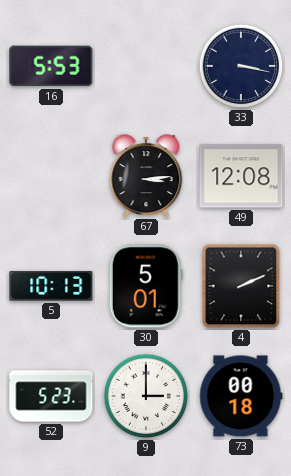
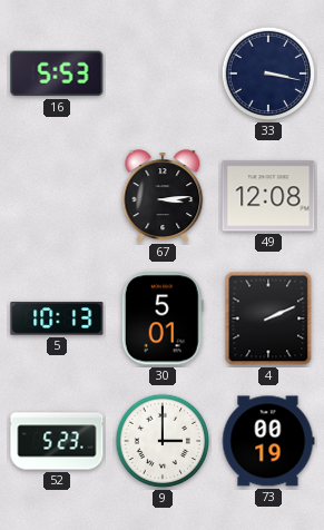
73: 00:18 -> 00:19
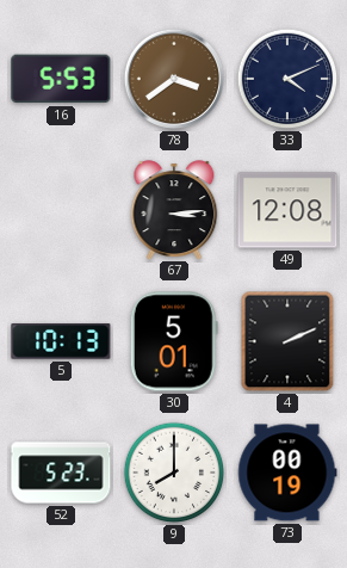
78: none -> 3:39
33: 3:17 -> 4:11
9: 3:00 -> 8:00
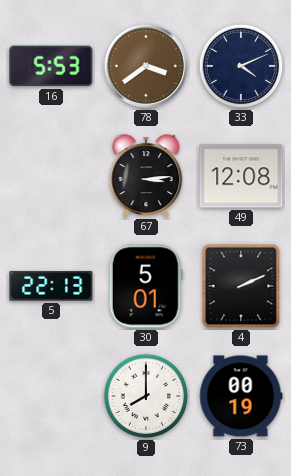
5: 10:13 -> 22:13
52: 5:23 -> none
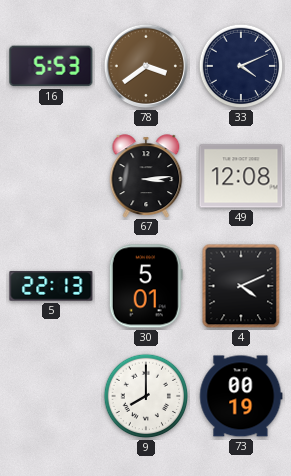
4: 2:11 -> 4:11
